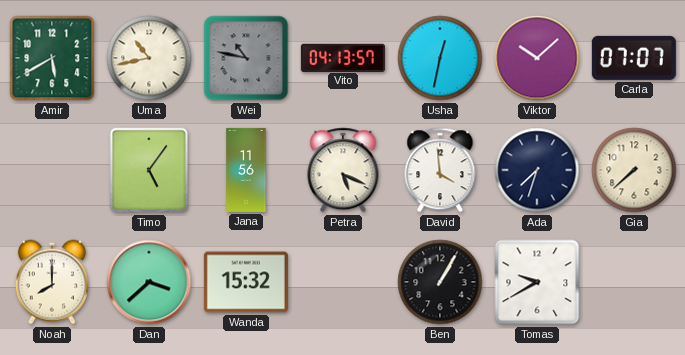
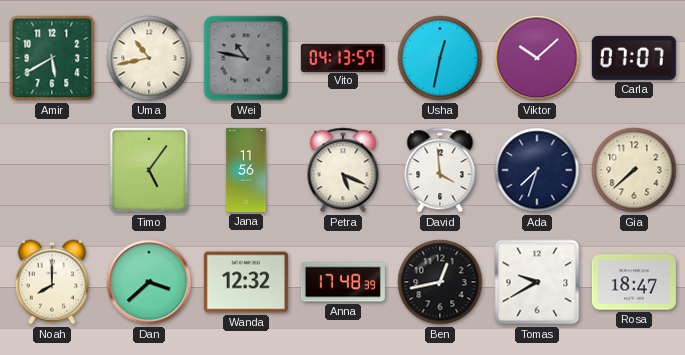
Wanda: 15:32 -> 12:32
Anna: none -> 17:48
Ben: 1:05 -> 12:43
Rosa: none -> 18:47
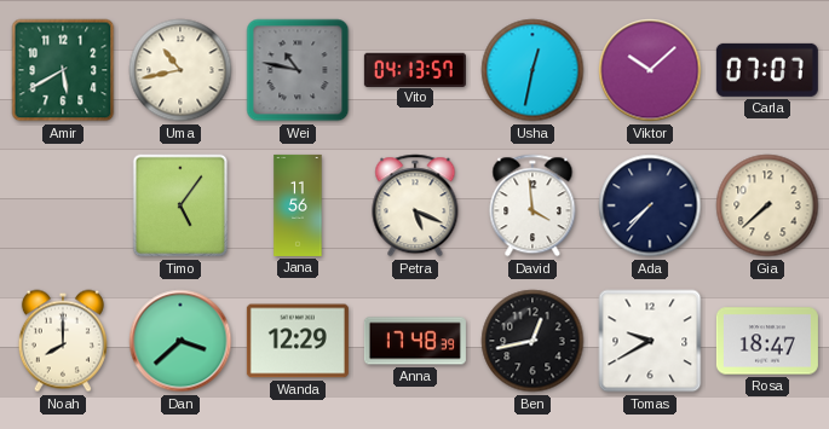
Ada: 7:33 -> 7:37
Wanda: 12:32 -> 12:29
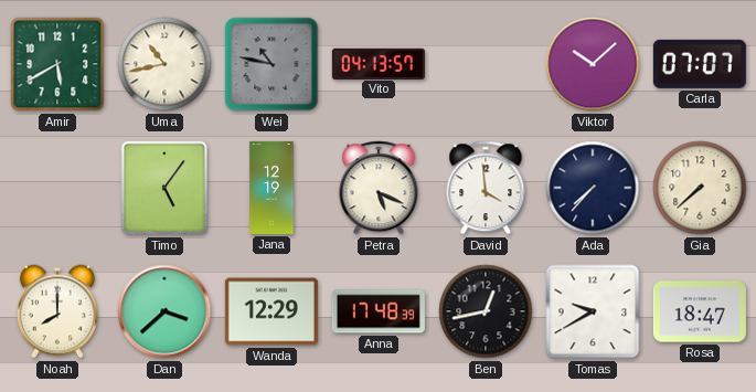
Usha: 12:32 -> none
Jana: 11:56 -> 12:19
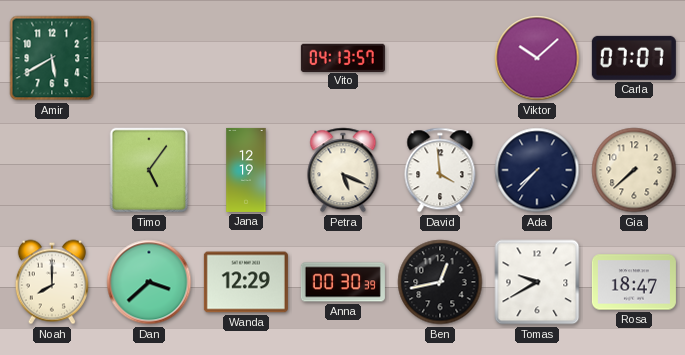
Uma: 10:43 -> none
Wei: 10:47 -> none
Anna: 17:48 -> 00:30
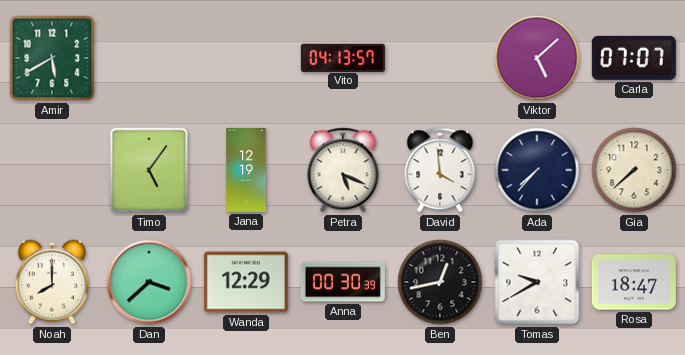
Viktor: 10:08 -> 5:08
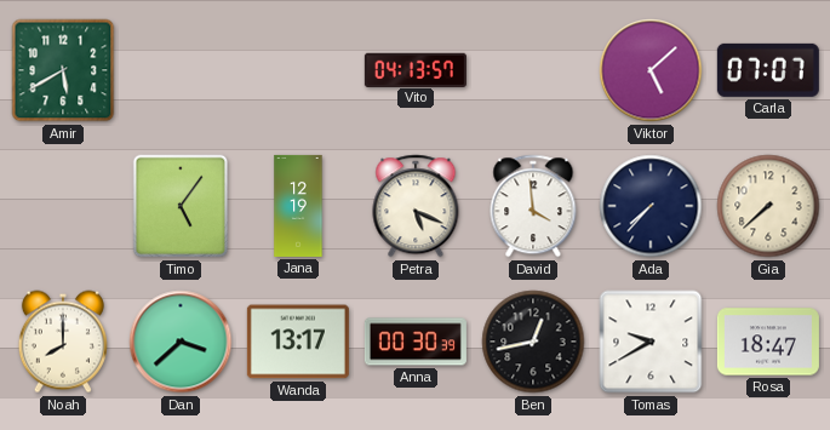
Wanda: 12:29 -> 13:17
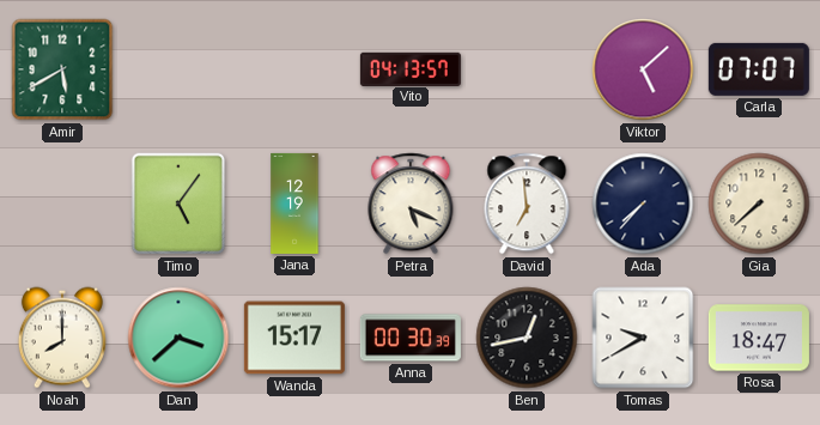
David: 3:59 -> 6:59
Wanda: 13:17 -> 15:17
